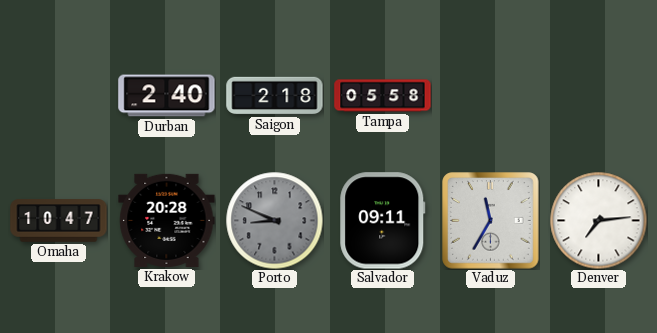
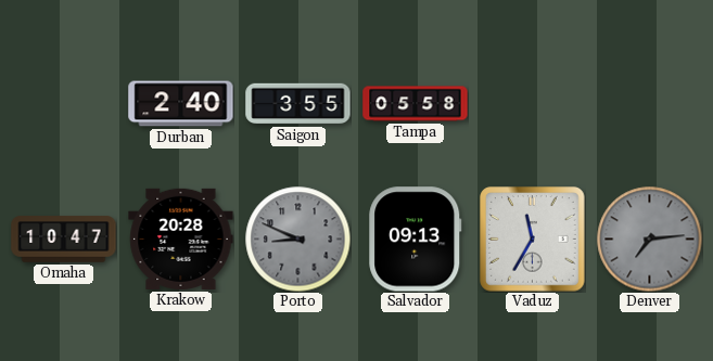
Saigon: 2:18 -> 3:55
Salvador: 09:11 -> 09:13
Denver dial: white -> grey
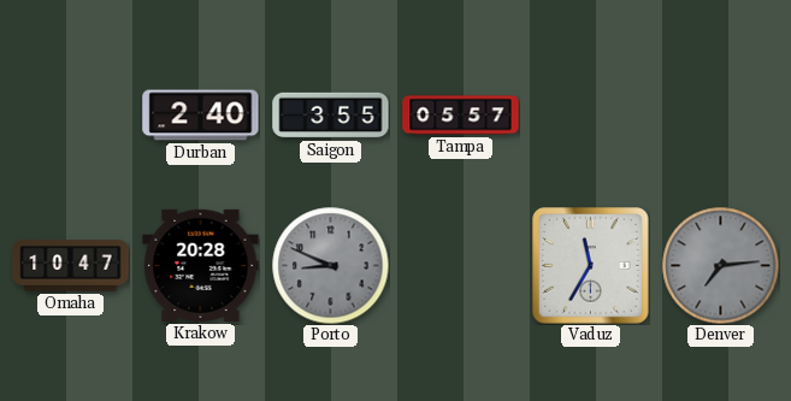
Tampa: 05:58 -> 05:57
Salvador: 09:13 -> none
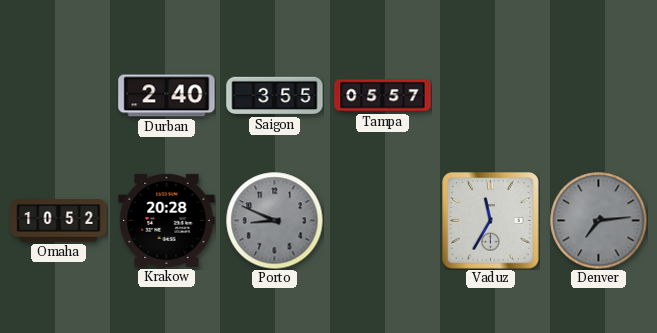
Omaha: 10:47 -> 10:52
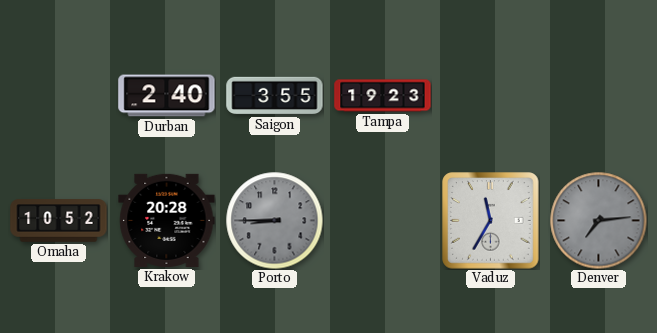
Tampa: 05:57 -> 19:23
Porto: 8:49 -> 8:45
